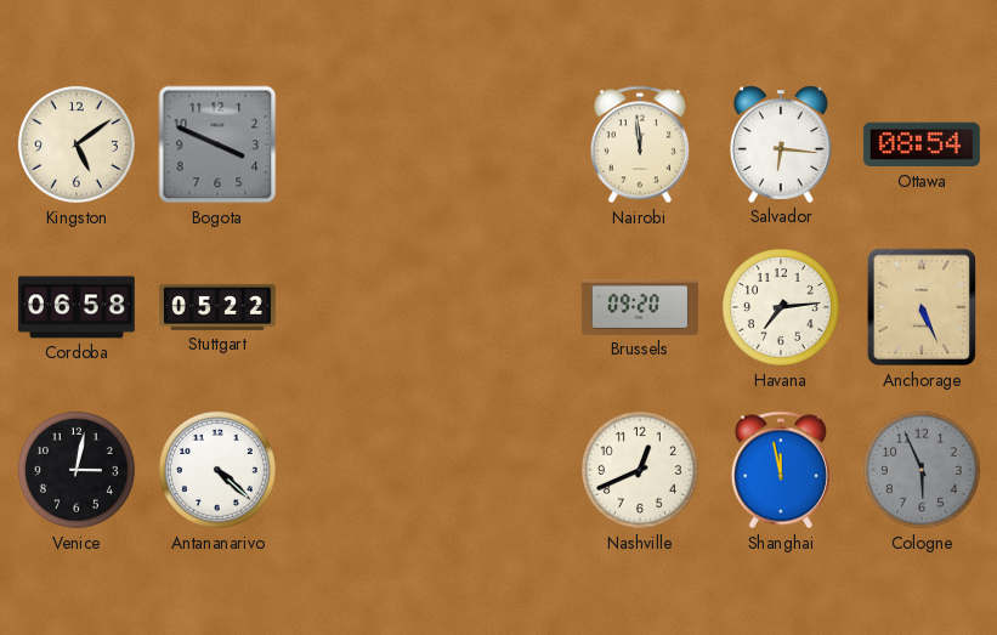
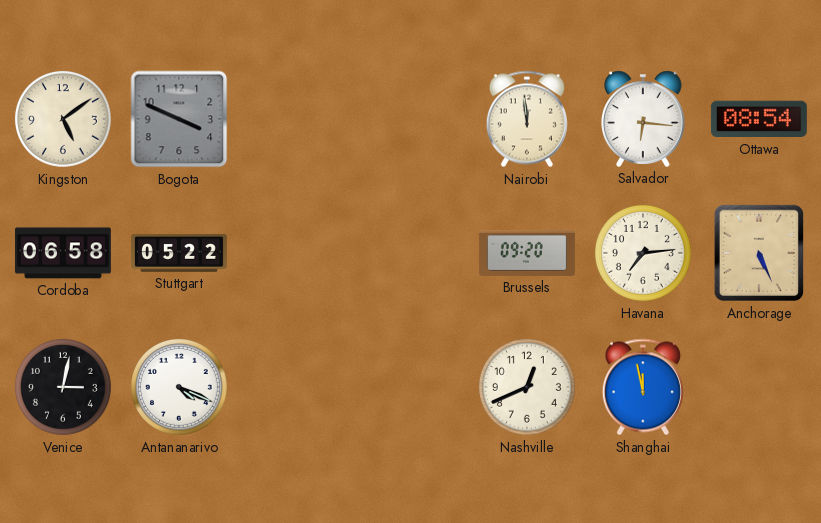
Antananarivo: 4:22 -> 4:19
Cologne: 5:56 -> none
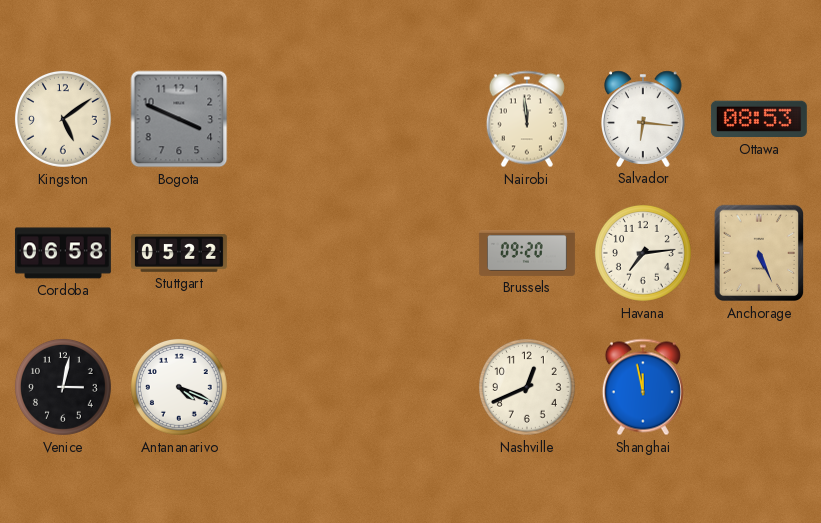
Ottawa: 08:54 -> 08:53
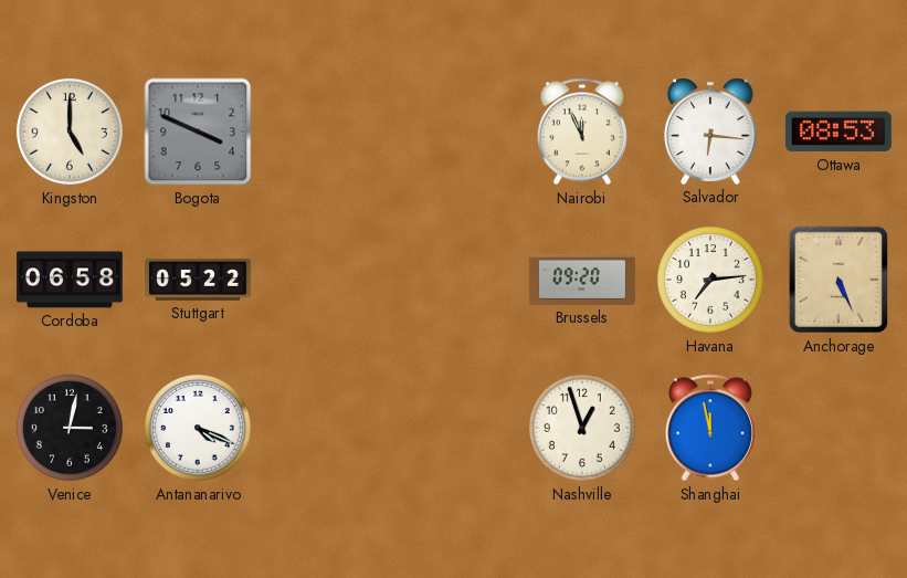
Kingston: 5:09 -> 5:00
Nairobi: 11:59 -> 11:56
Nashville: 12:41 -> 12:57
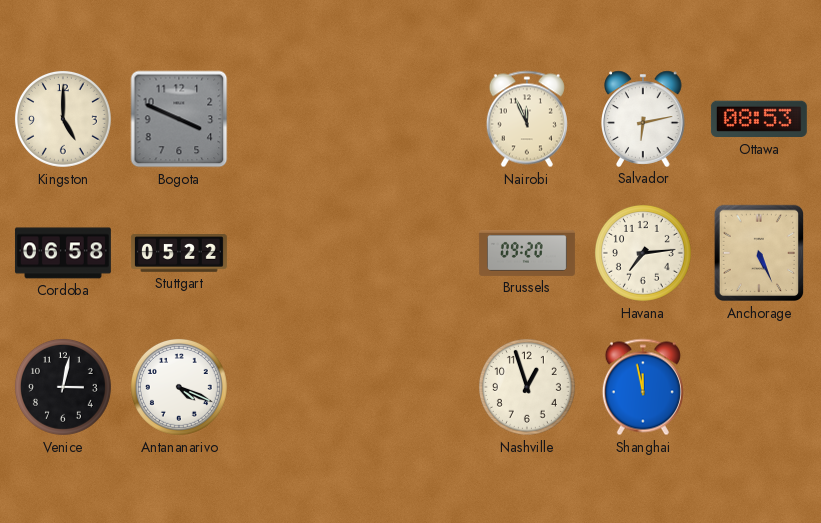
Salvador: 6:16 -> 6:13
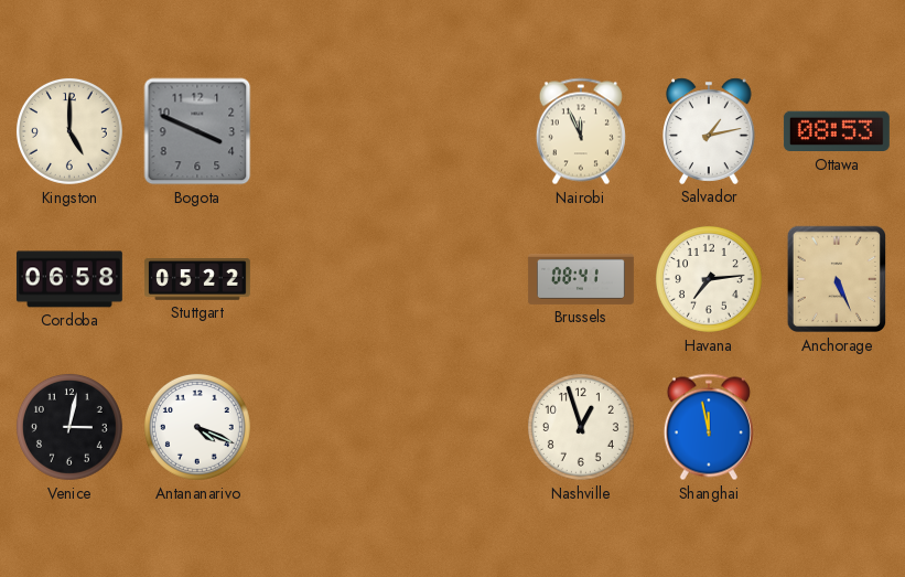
Salvador: 6:13 -> 1:13
Brussels: 09:20 -> 08:41
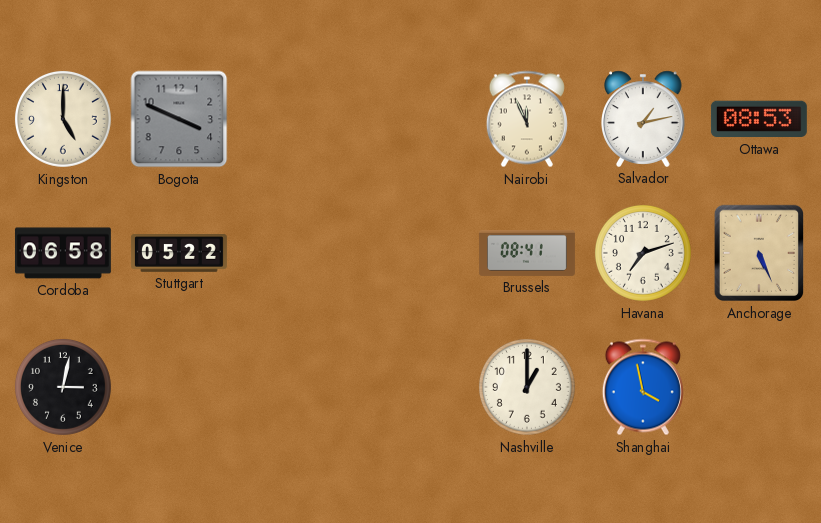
Havana: 7:14 -> 7:12
Antananarivo: 4:19 -> none
Nashville: 12:57 -> 1:00
Shanghai: 11:58 -> 3:58
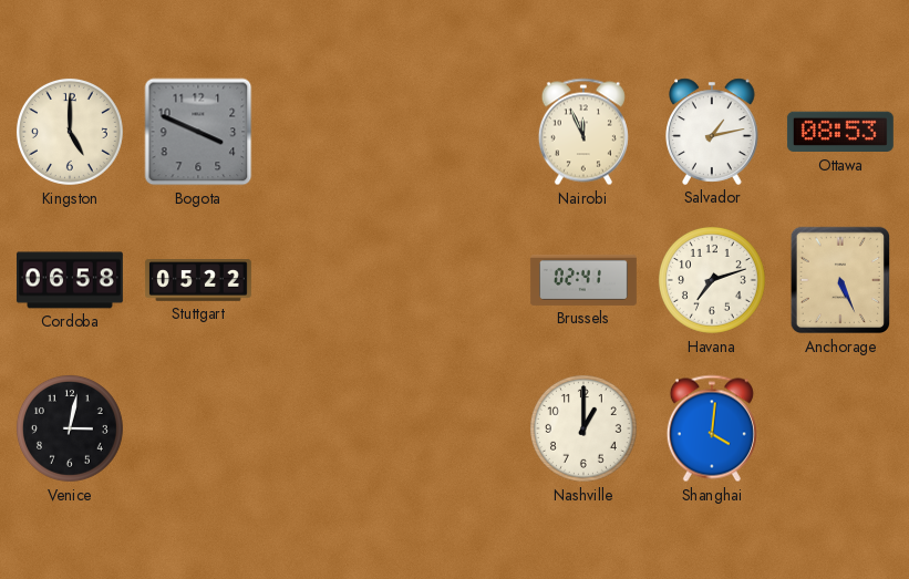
Brussels: 08:41 -> 02:41
Shanghai: 3:58 -> 4:01
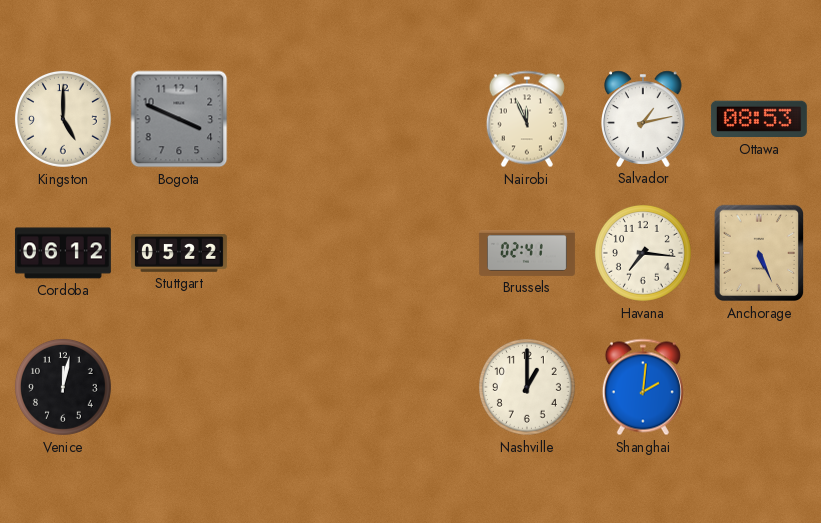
Cordoba: 06:58 -> 06:12
Havana: 7:12 -> 7:16
Venice: 3:02 -> 12:02
Shanghai: 4:01 -> 2:01
